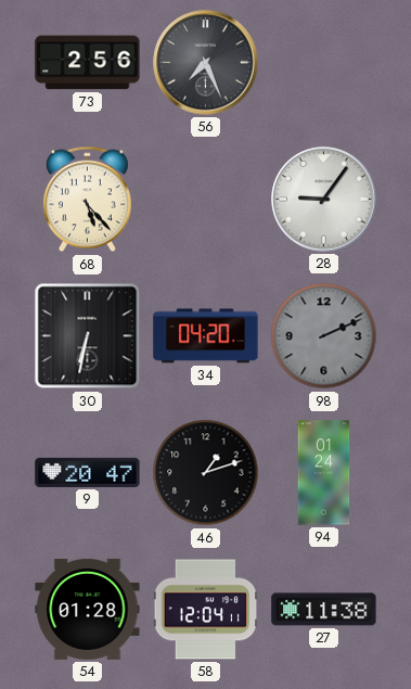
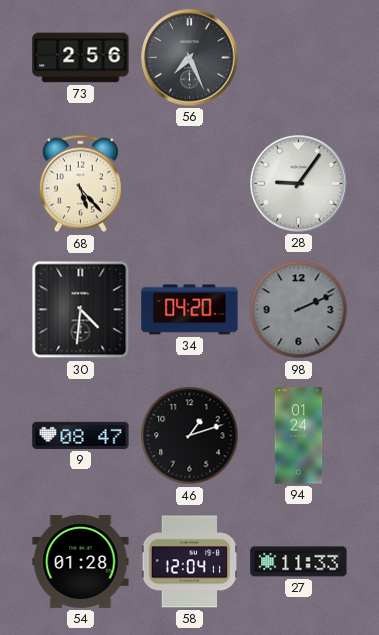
30: 6:32 -> 4:31
9: 20:47 -> 08:47
27: 11:38 -> 11:33
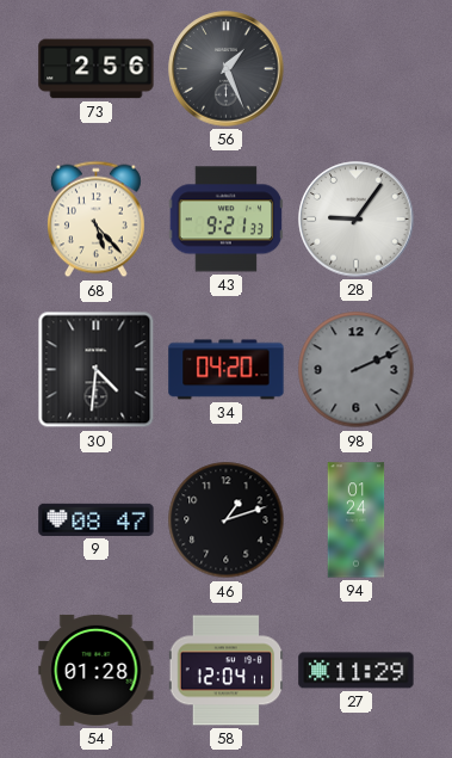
56: 7:26 -> 1:26
43: none -> 9:21
27: 11:33 -> 11:29
